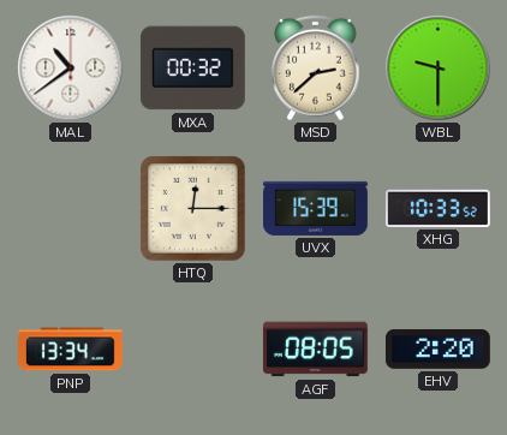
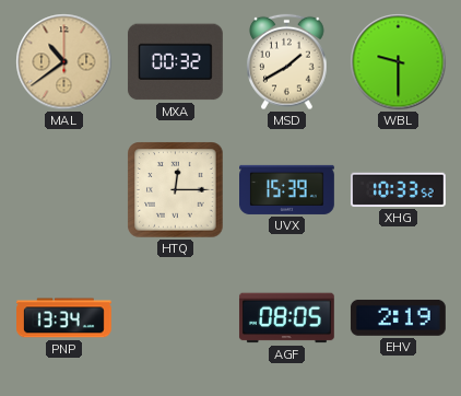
MAL dial: white -> champagne
MSD: 2:38 -> 1:40
EHV: 2:20 -> 2:19
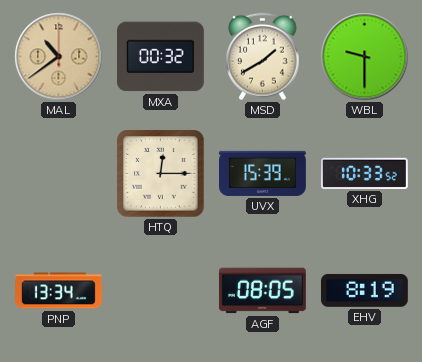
EHV: 2:19 -> 8:19
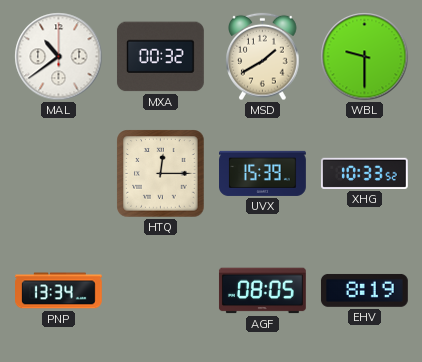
MAL dial: champagne -> white
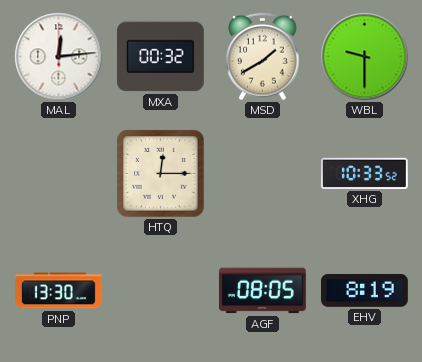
MAL: 10:39 -> 12:14
UVX: 15:39 -> none
PNP: 13:34 -> 13:30
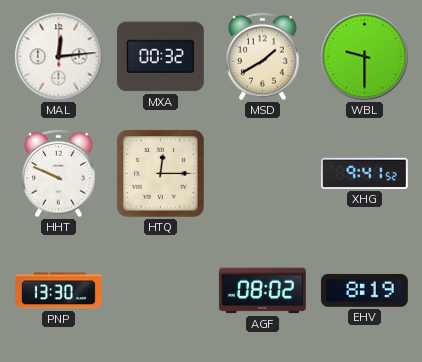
HHT: none -> 9:49
XHG: 10:33 -> 9:41
AGF: 08:05 -> 08:02
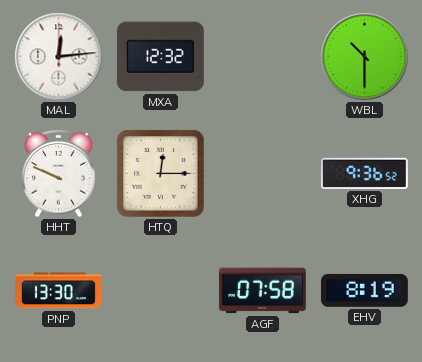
MXA: 00:32 -> 12:32
MSD: 1:40 -> none
WBL: 9:30 -> 10:30
XHG: 9:41 -> 9:36
AGF: 08:02 -> 07:58
